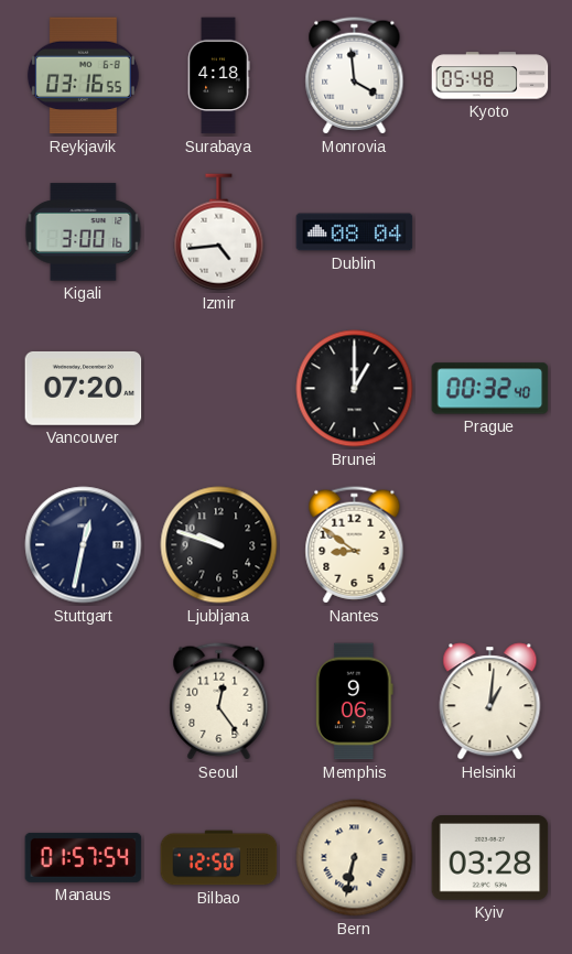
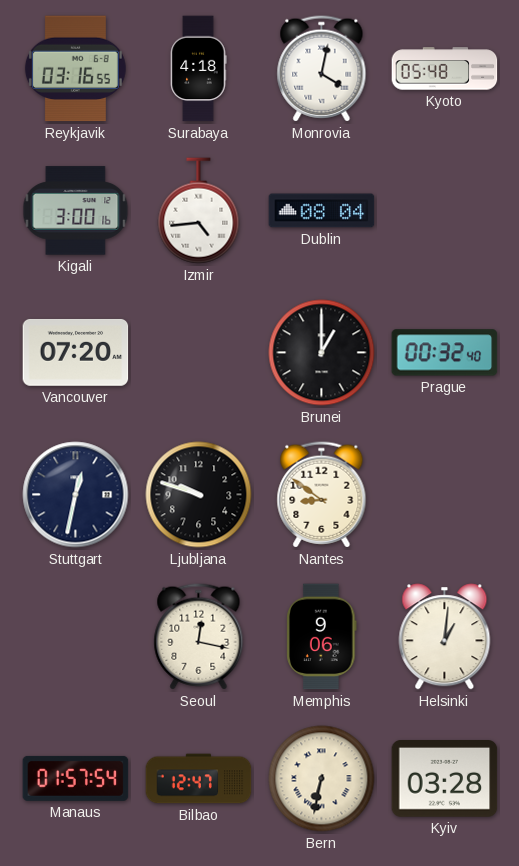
Monrovia: 3:59 -> 4:02
Seoul: 12:24 -> 12:17
Bilbao: 12:50 -> 12:47
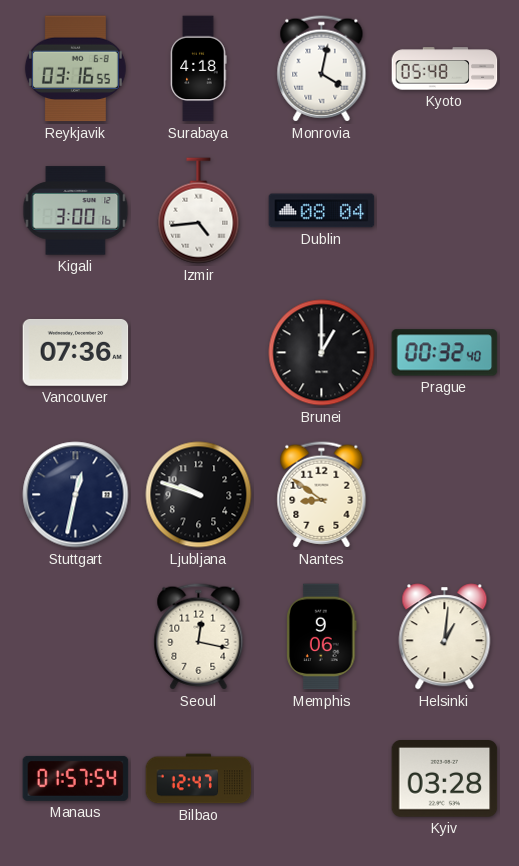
Vancouver: 07:20 -> 07:36
Bern: 6:32 -> none
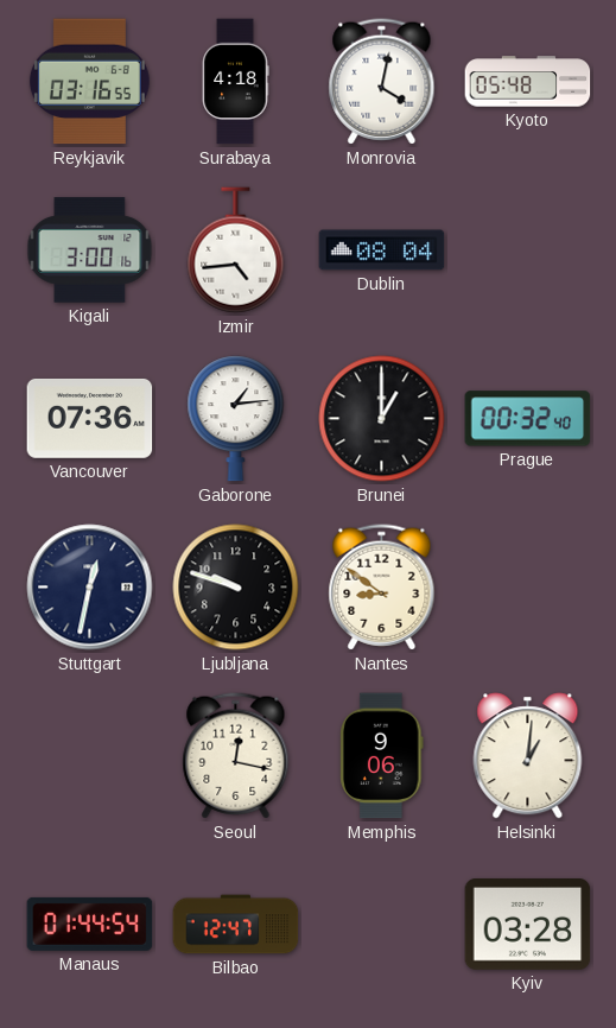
Gaborone: none -> 1:14
Manaus: 01:57 -> 01:44
